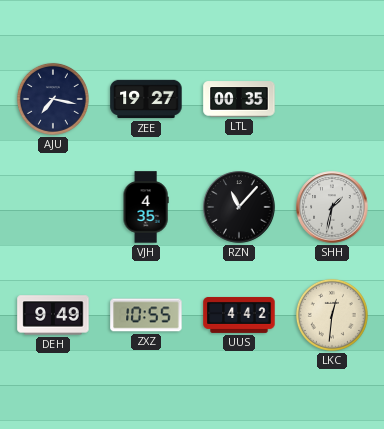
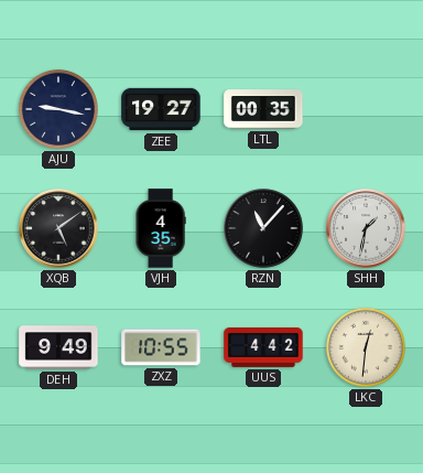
AJU: 7:17 -> 9:17
XQB: none -> 5:09
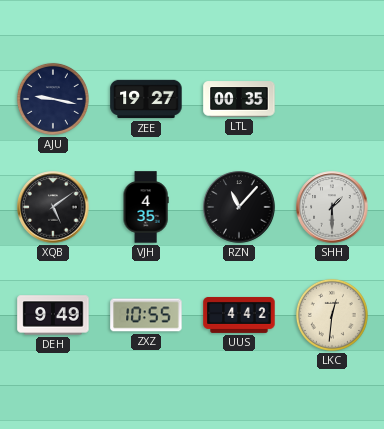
SHH: 1:32 -> 1:30
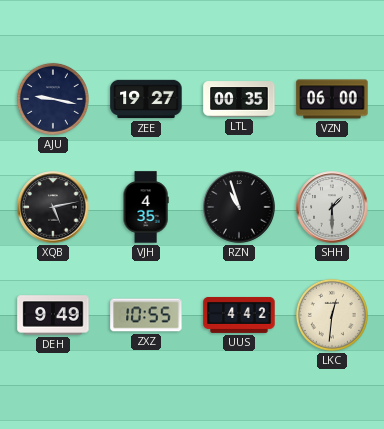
VZN: none -> 06:00
XQB: 5:09 -> 5:13
RZN: 11:07 -> 10:57
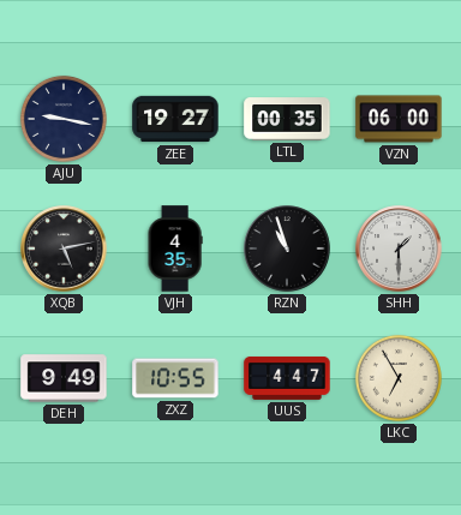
UUS: 4:42 -> 4:47
LKC: 12:31 -> 6:55
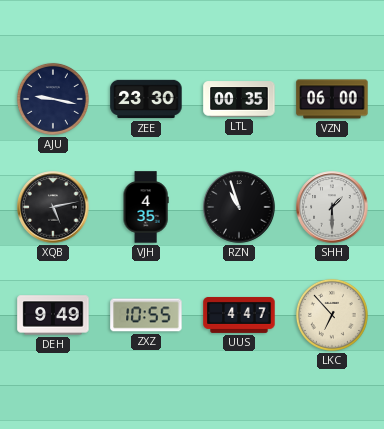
ZEE: 19:27 -> 23:30
LKC: 6:55 -> 6:53
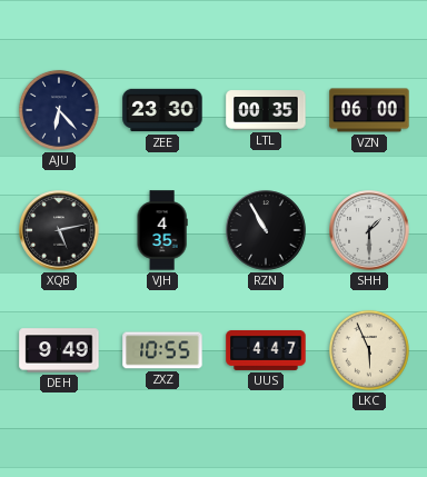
AJU: 9:17 -> 6:23
RZN: 10:57 -> 10:55
LKC: 6:53 -> 5:56
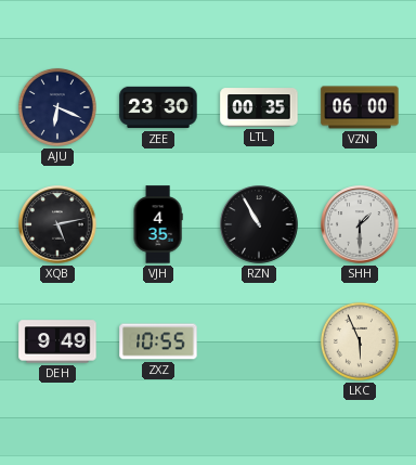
AJU: 6:23 -> 6:19
UUS: 4:47 -> none
